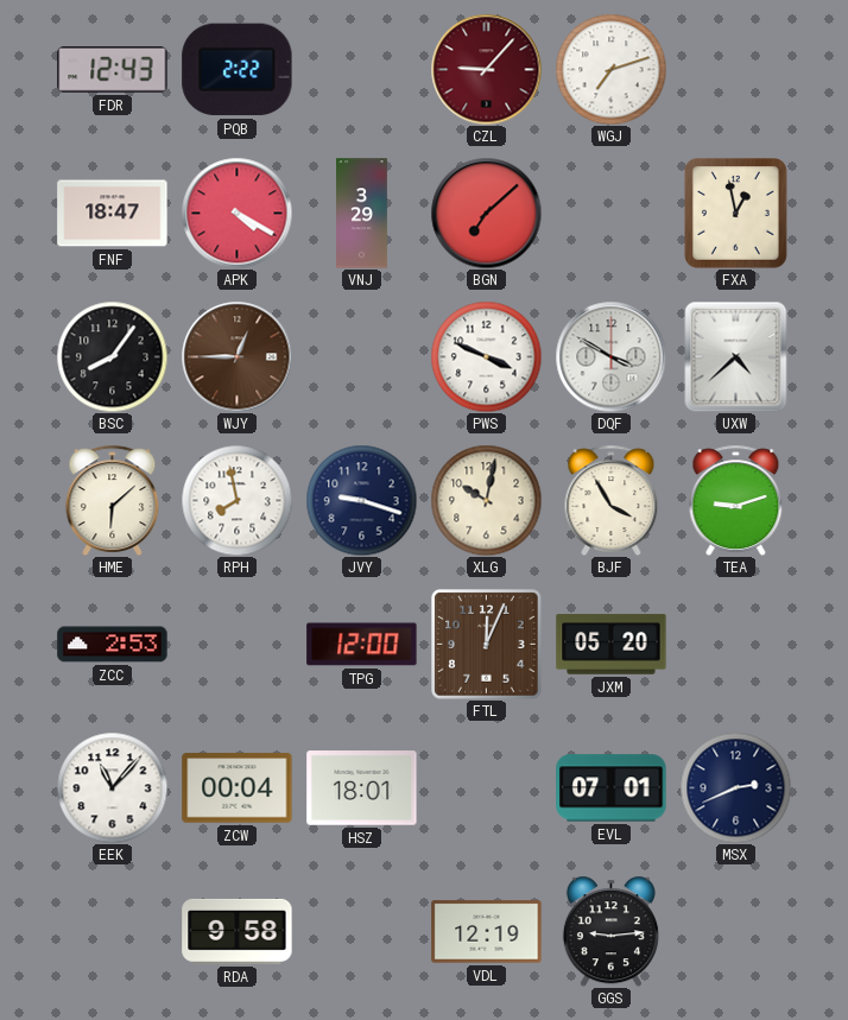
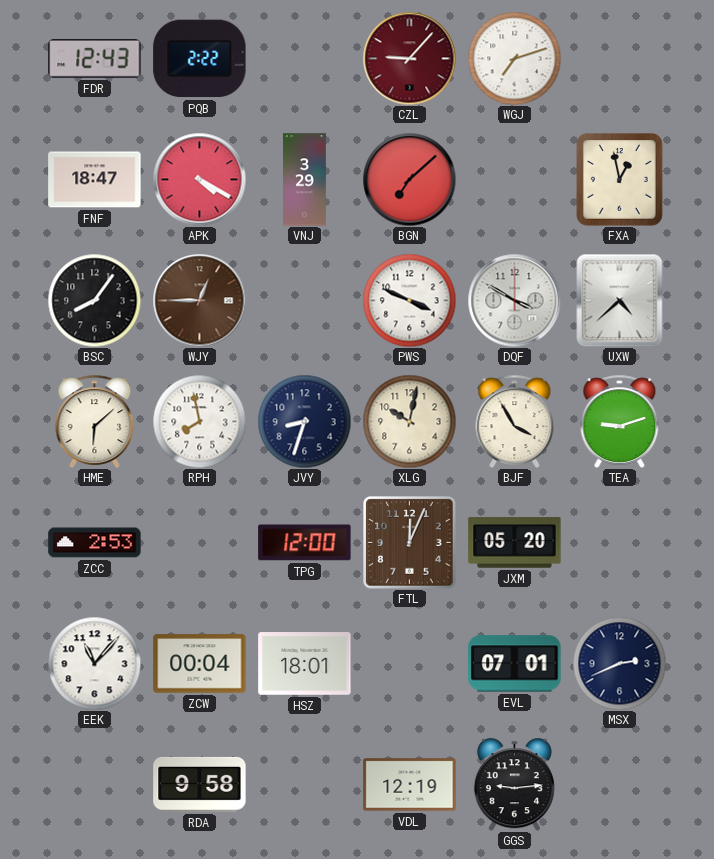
JVY: 9:18 -> 8:33
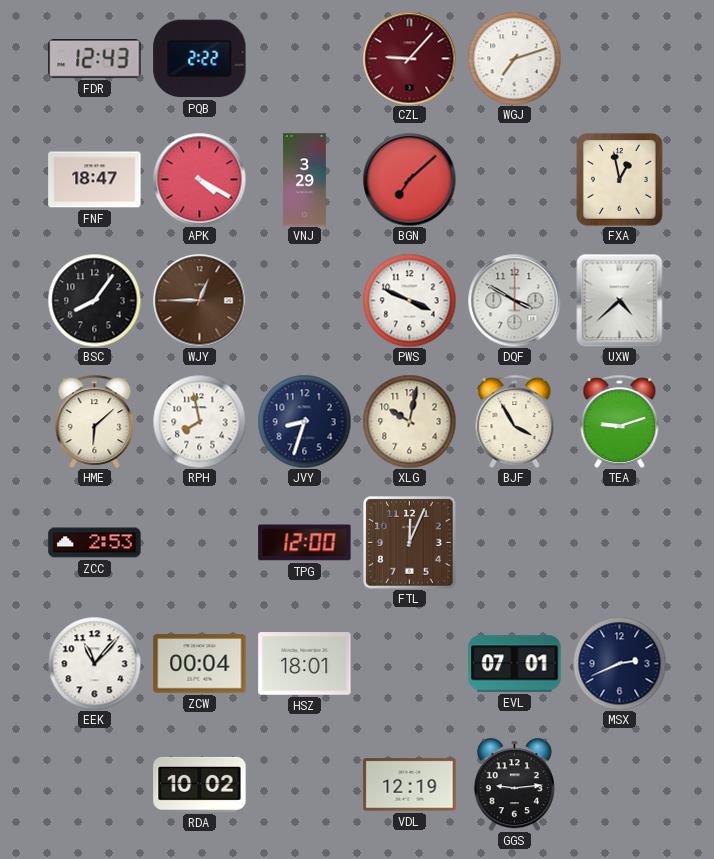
JXM: 05:20 -> none
RDA: 9:58 -> 10:02
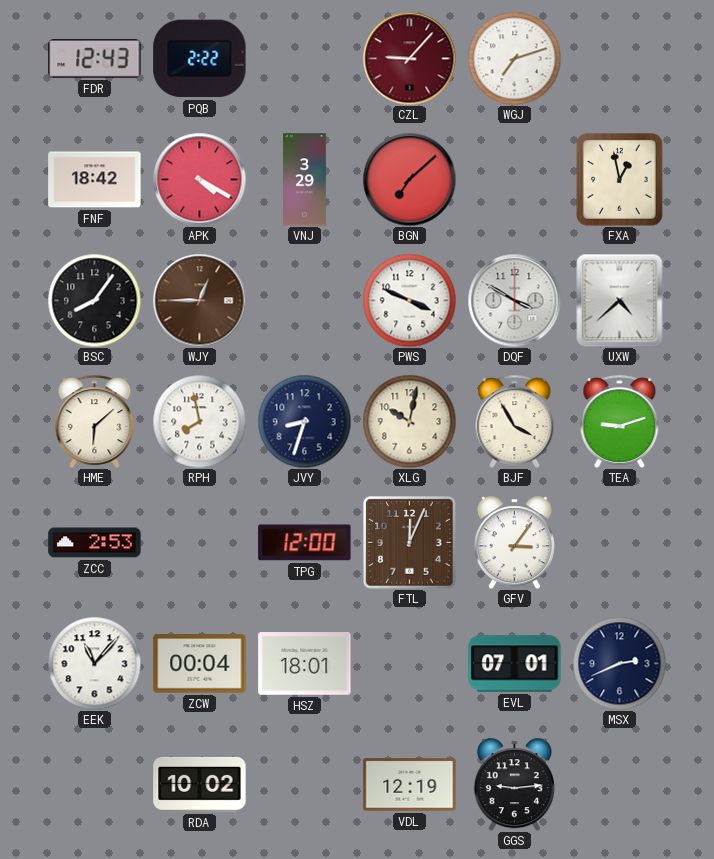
FNF: 18:47 -> 18:42
GFV: none -> 3:06
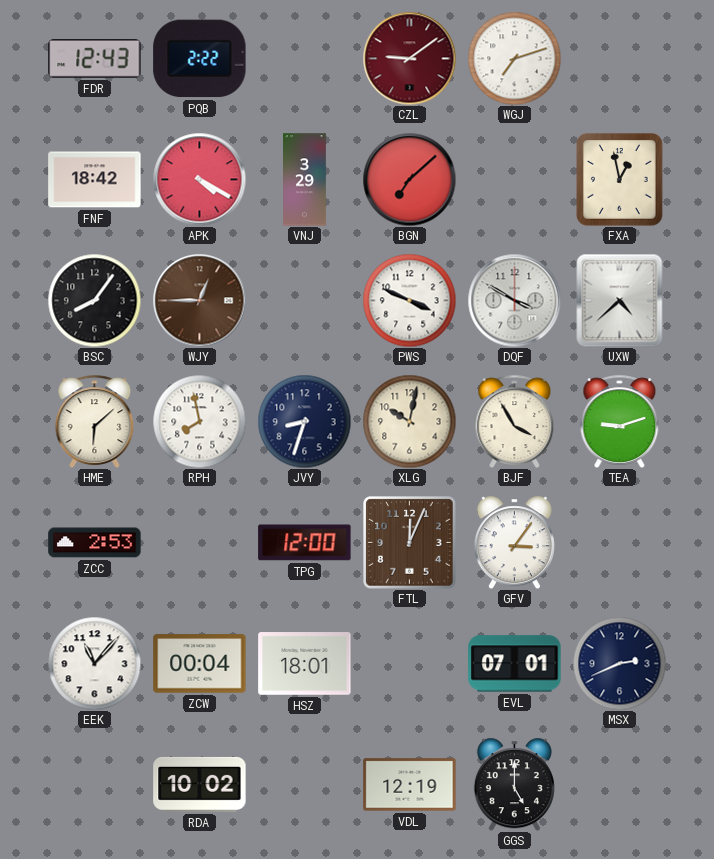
CZL: 9:07 -> 9:09
GGS: 9:14 -> 5:00
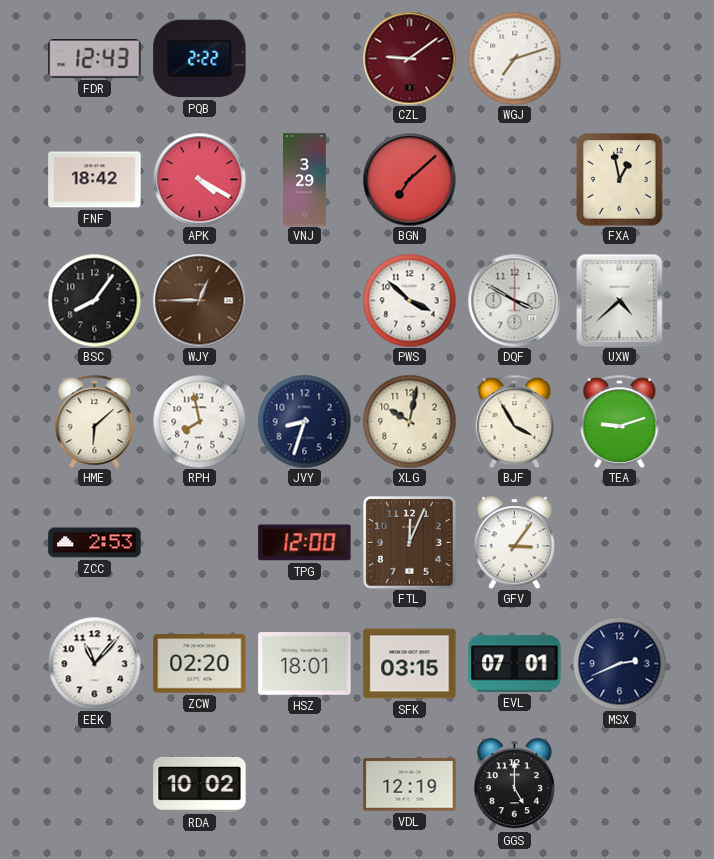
PWS: 3:49 -> 3:52
ZCW: 00:04 -> 02:20
SFK: none -> 03:15
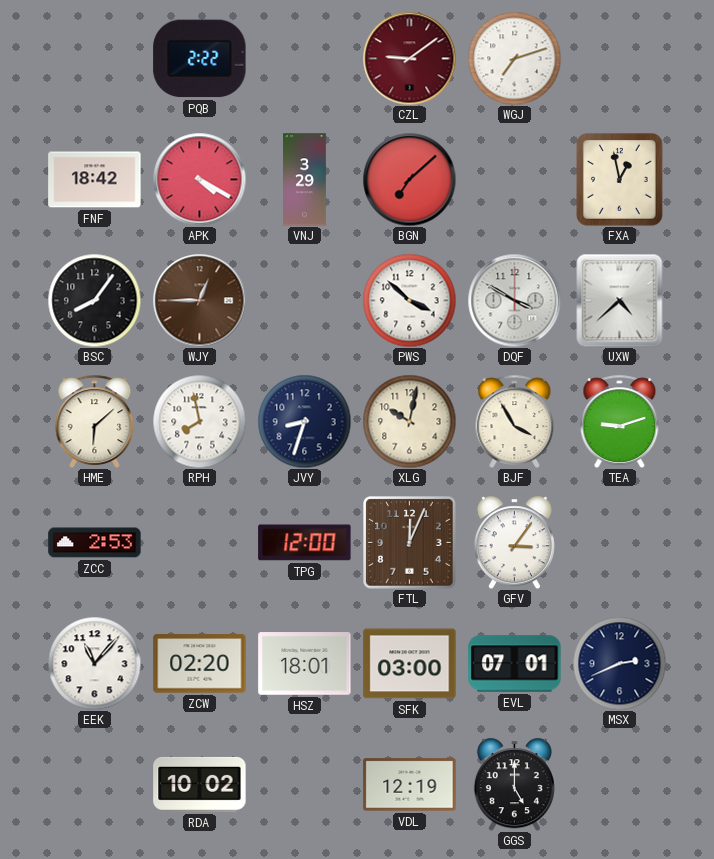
FDR: 12:43 -> none
SFK: 03:15 -> 03:00
